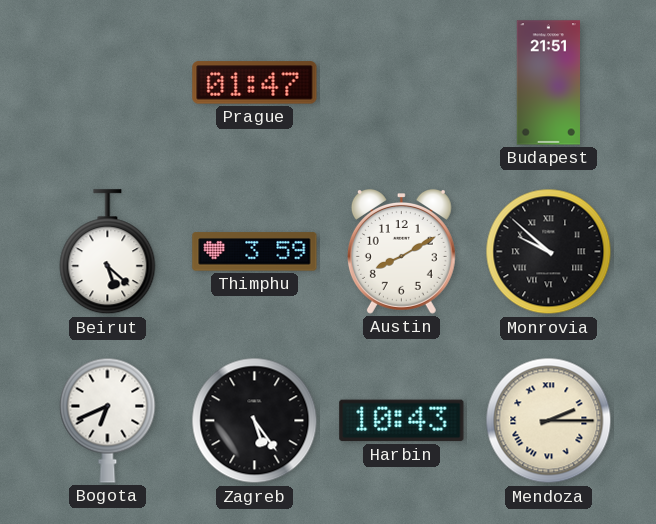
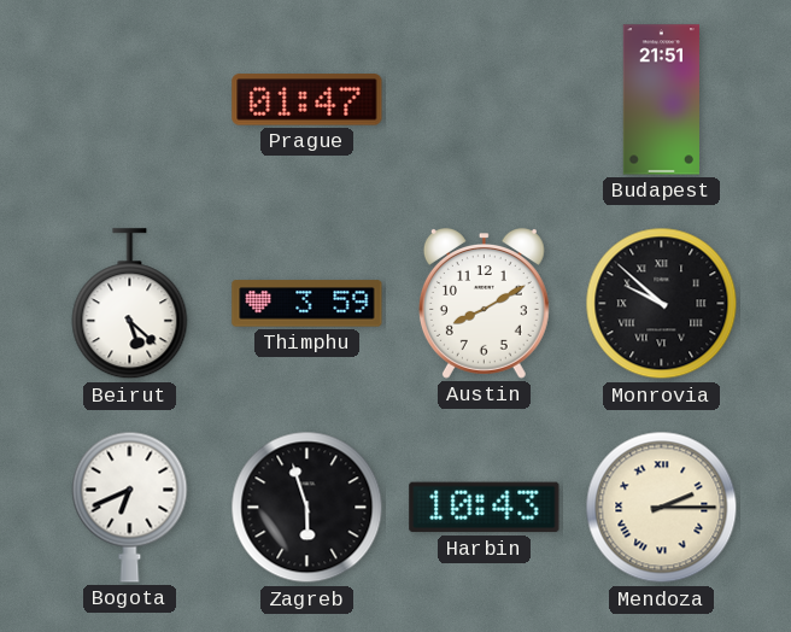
Zagreb: 5:24 -> 5:57
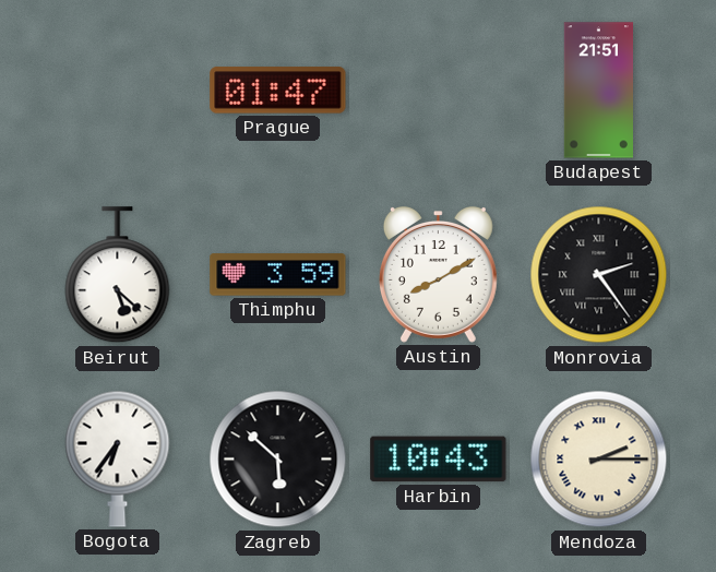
Monrovia: 9:52 -> 2:24
Bogota: 6:41 -> 6:36
Zagreb: 5:57 -> 5:52
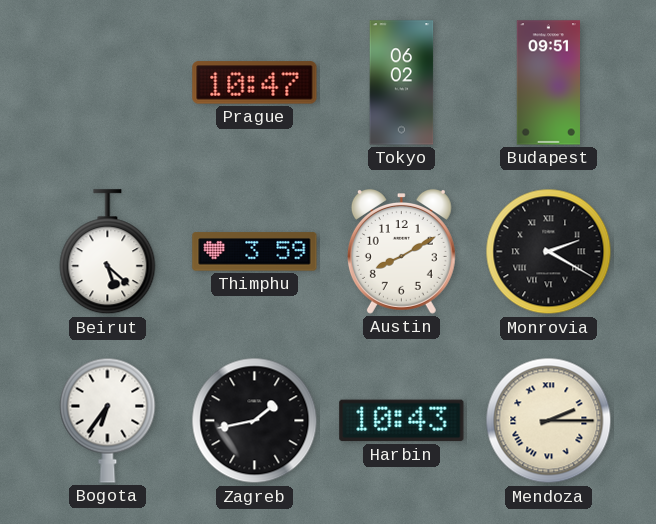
Prague: 01:47 -> 10:47
Tokyo: none -> 06:02
Budapest: 21:51 -> 09:51
Monrovia: 2:24 -> 2:20
Zagreb: 5:52 -> 1:43
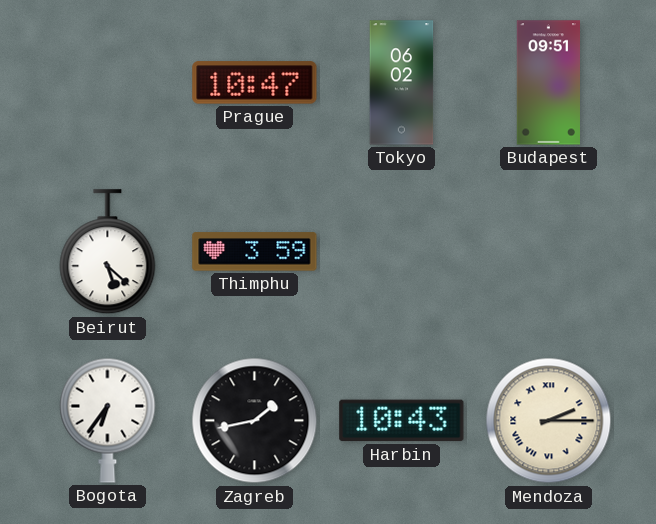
Austin: 8:10 -> none
Monrovia: 2:20 -> none
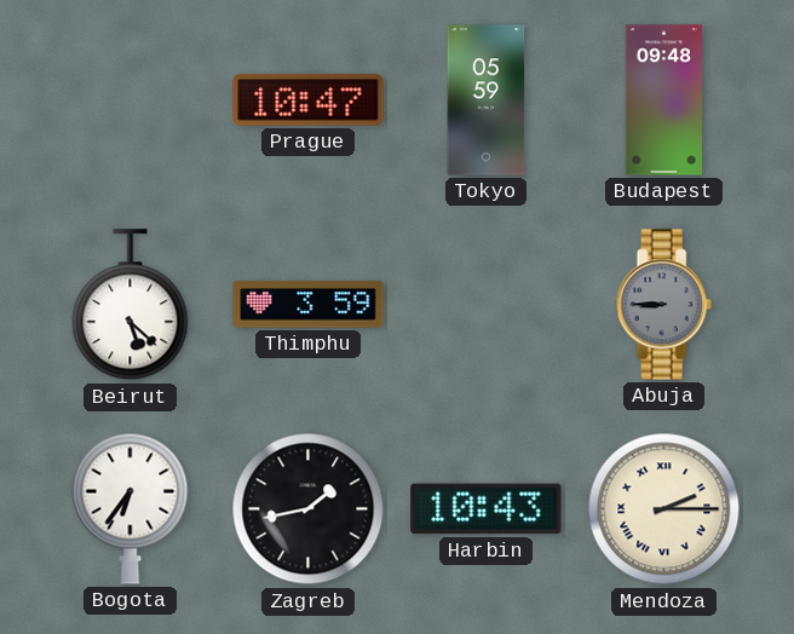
Tokyo: 06:02 -> 05:59
Budapest: 09:51 -> 09:48
Abuja: none -> 8:45
